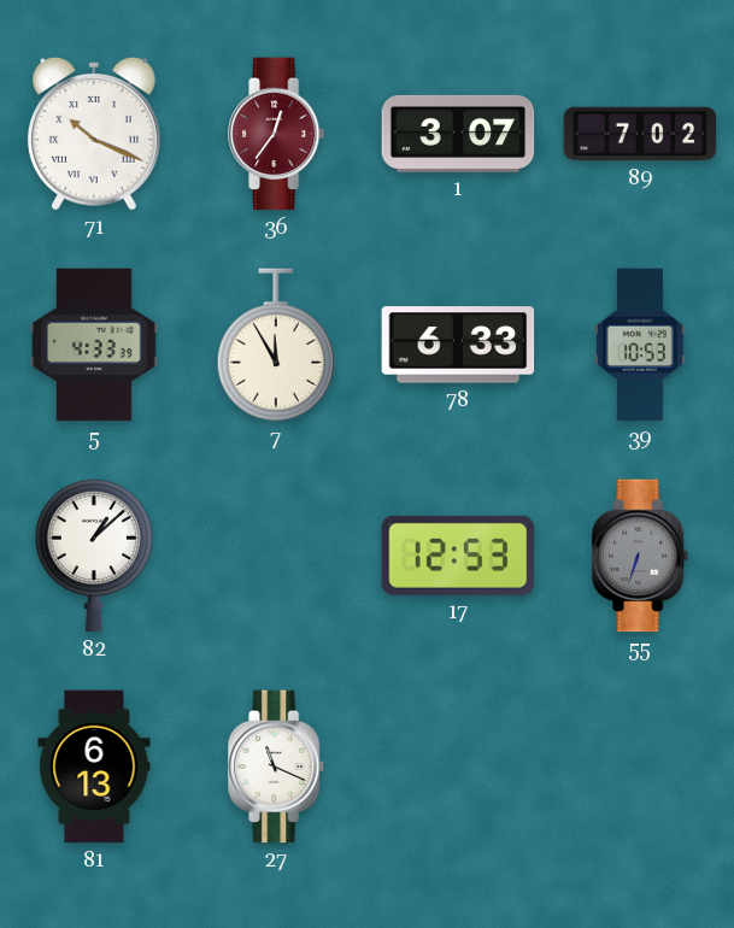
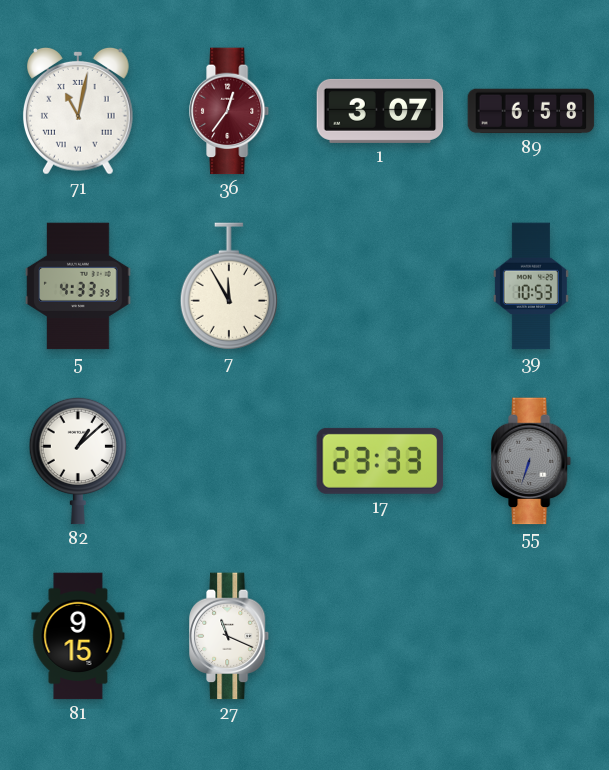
71: 10:19 -> 11:02
89: 7:02 -> 6:58
78: 6:33 -> none
17: 12:53 -> 23:33
81: 6:13 -> 9:15
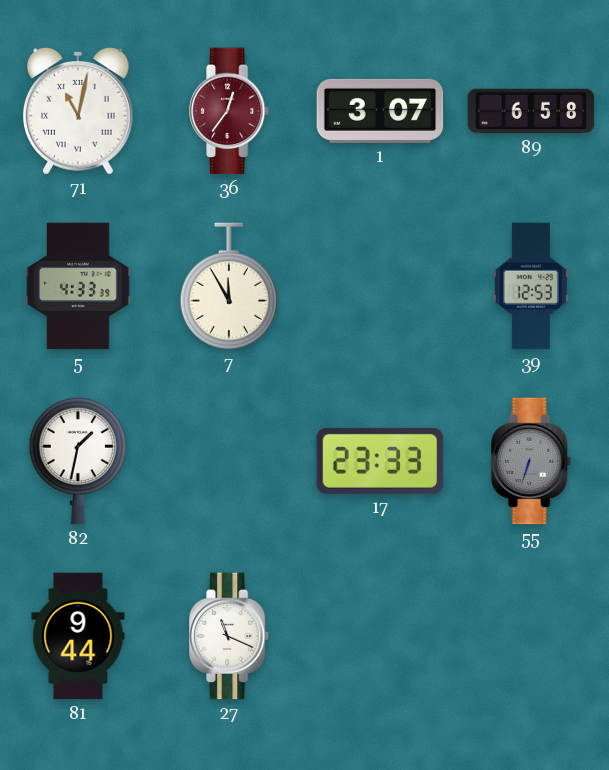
39: 10:53 -> 12:53
82: 1:08 -> 1:32
81: 9:15 -> 9:44
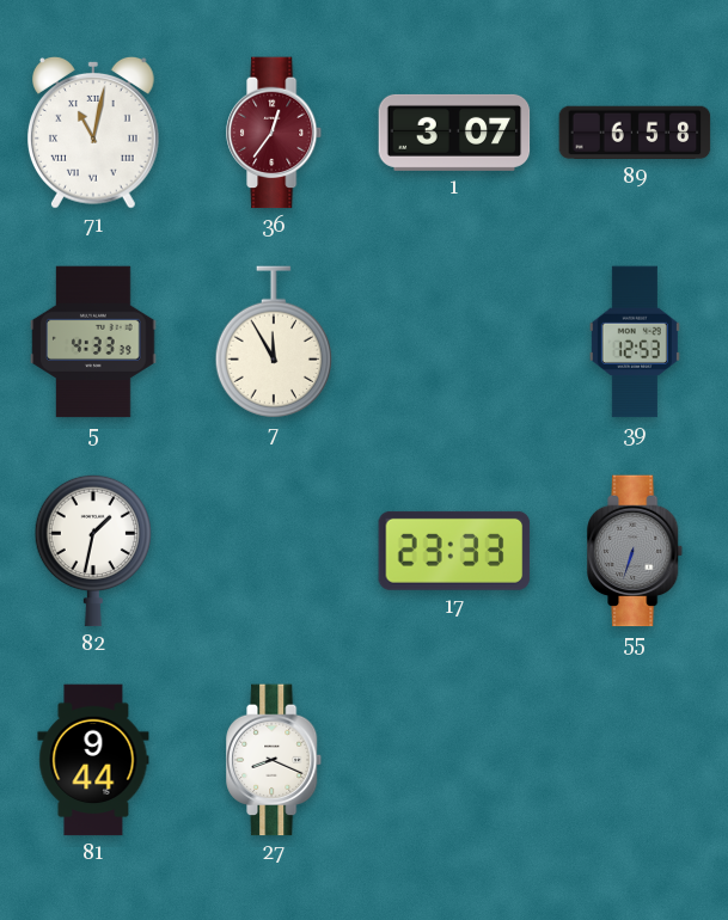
27: 11:19 -> 8:19
